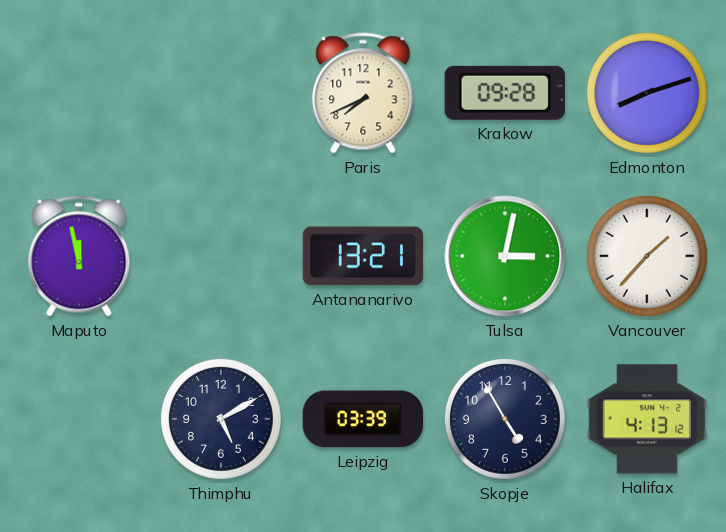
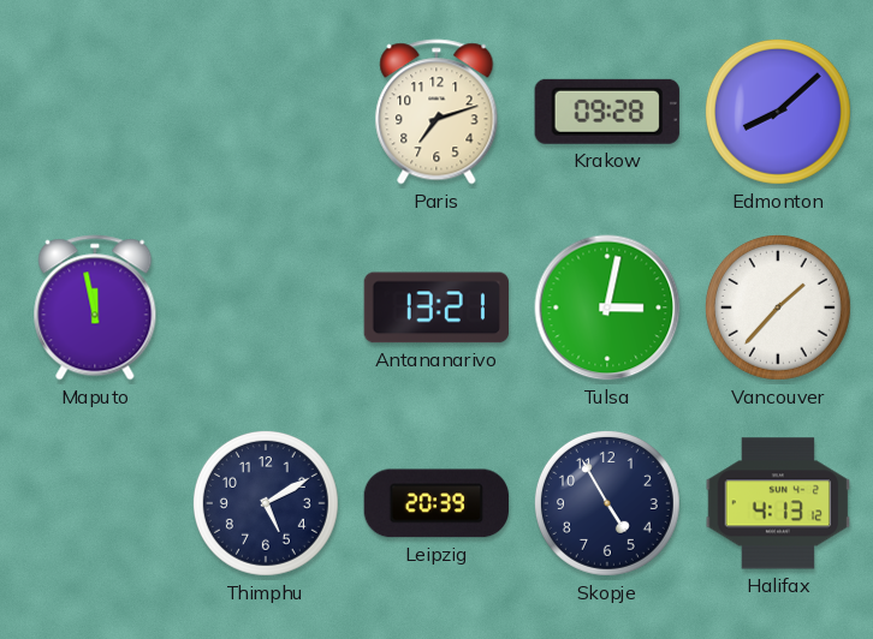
Paris: 7:41 -> 7:12
Edmonton: 8:12 -> 8:08
Leipzig: 03:39 -> 20:39
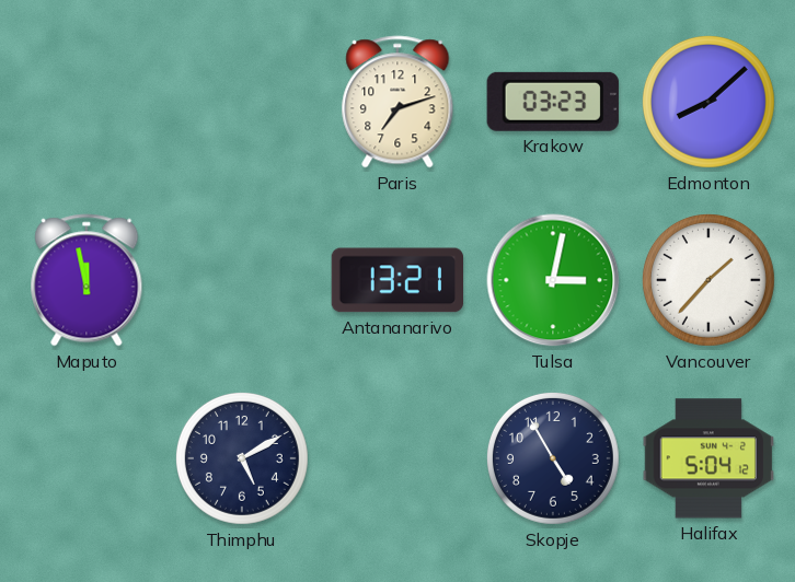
Krakow: 09:28 -> 03:23
Leipzig: 20:39 -> none
Halifax: 4:13 -> 5:04
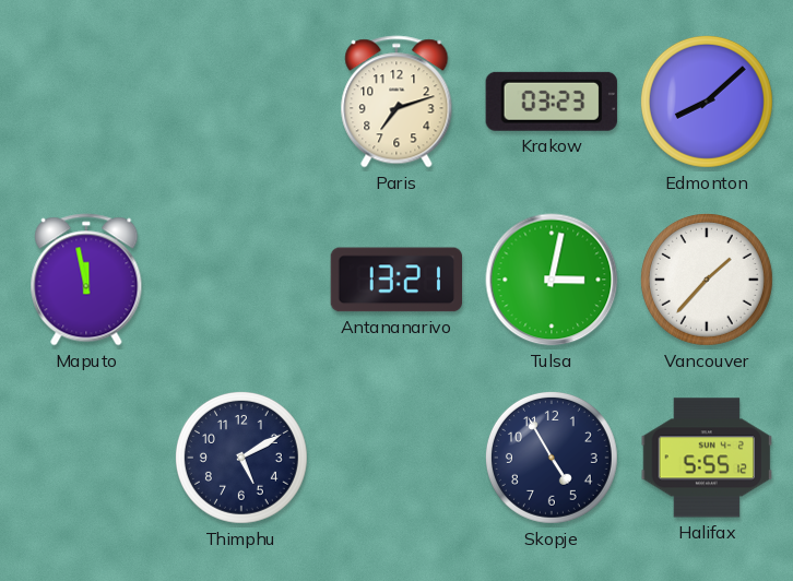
Halifax: 5:04 -> 5:55
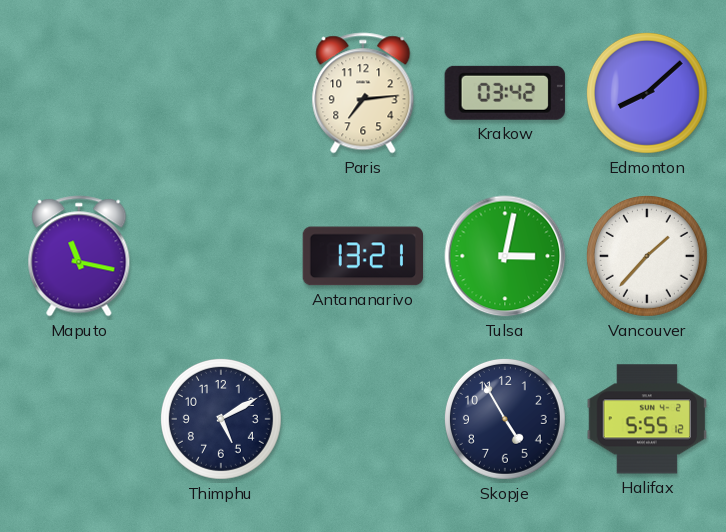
Paris: 7:12 -> 7:14
Krakow: 03:23 -> 03:42
Maputo: 11:58 -> 11:17
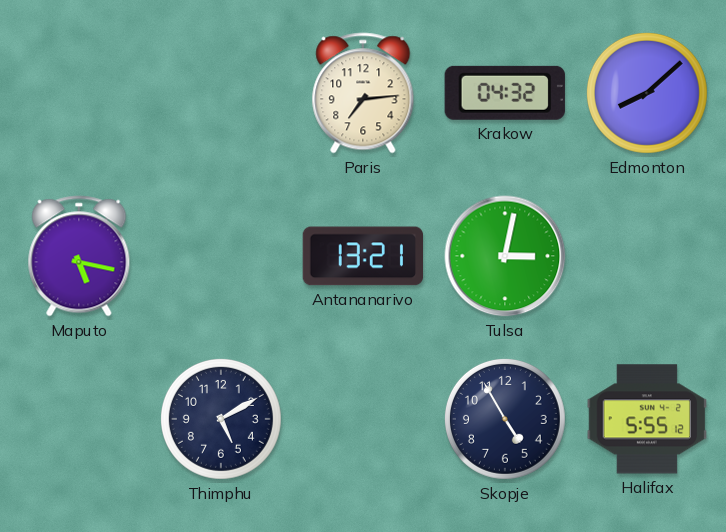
Krakow: 03:42 -> 04:32
Maputo: 11:17 -> 5:17
Vancouver: 1:37 -> none
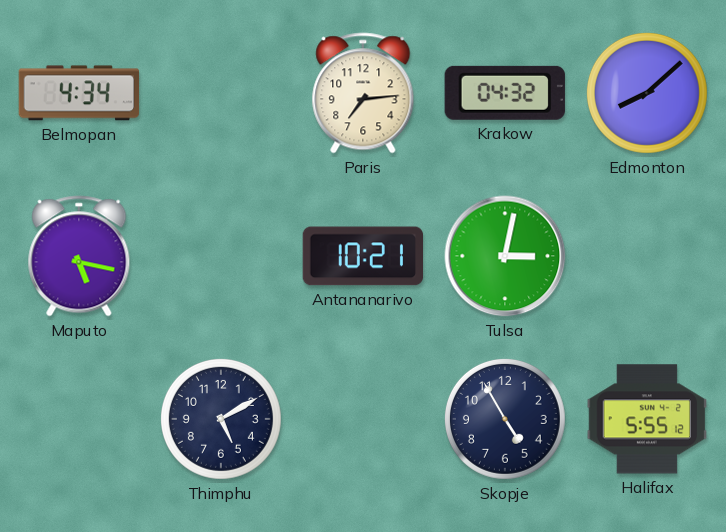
Belmopan: none -> 4:34
Antananarivo: 13:21 -> 10:21
